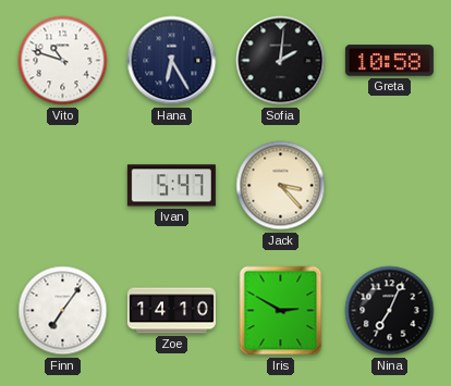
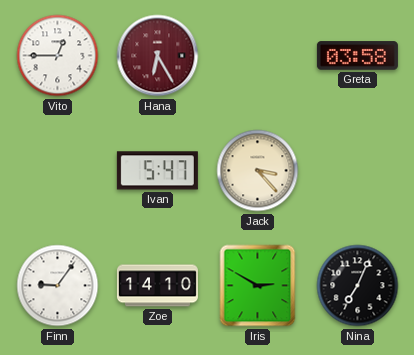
Vito: 10:48 -> 12:45
Hana dial: navy -> burgundy
Sofia: 2:01 -> none
Greta: 10:58 -> 03:58
Finn: 7:06 -> 9:06
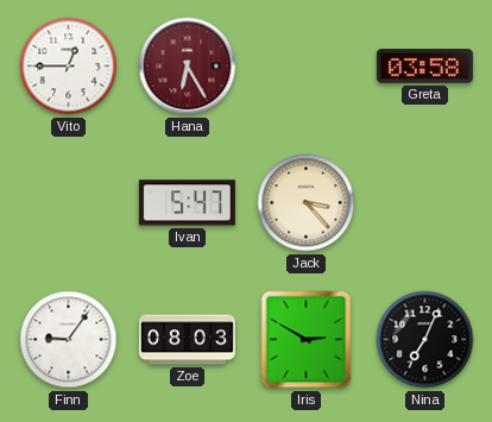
Zoe: 14:10 -> 08:03
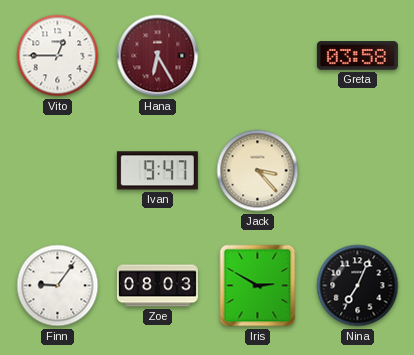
Ivan: 5:47 -> 9:47
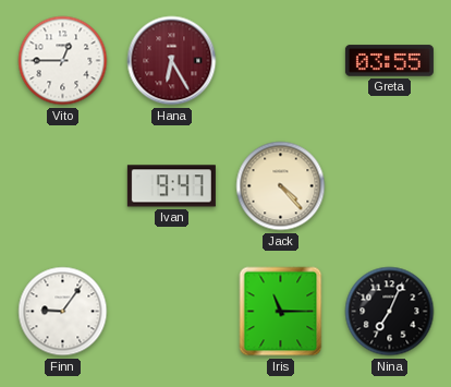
Greta: 03:58 -> 03:55
Jack: 3:23 -> 4:23
Zoe: 08:03 -> none
Iris: 2:50 -> 11:15
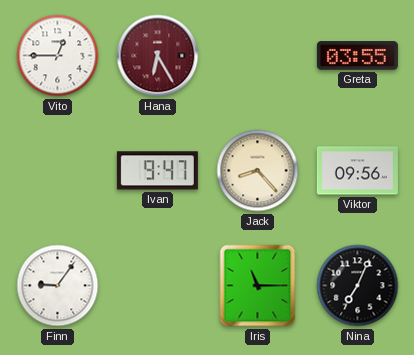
Jack: 4:23 -> 8:23
Viktor: none -> 09:56
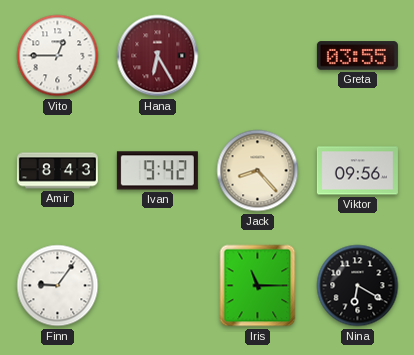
Amir: none -> 8:43
Ivan: 9:47 -> 9:42
Nina: 7:04 -> 6:20
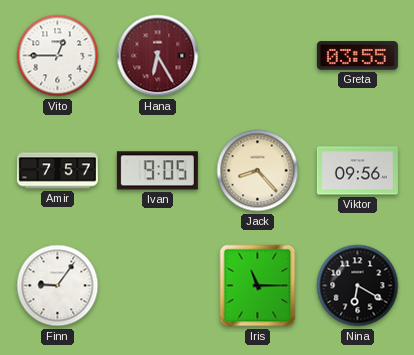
Amir: 8:43 -> 7:57
Ivan: 9:42 -> 9:05
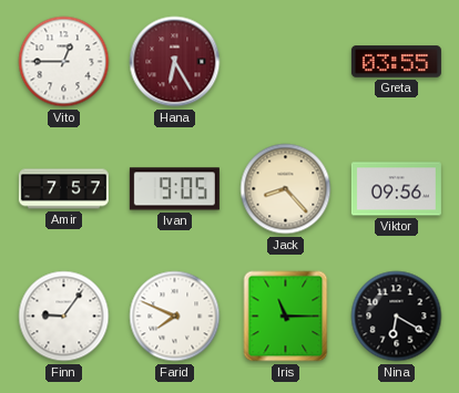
Farid: none -> 7:49
